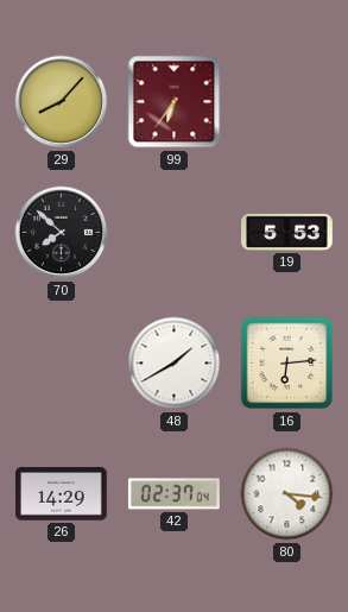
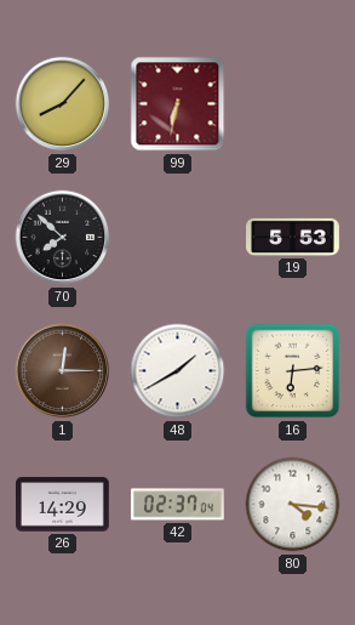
99: 6:36 -> 6:32
1: none -> 12:15
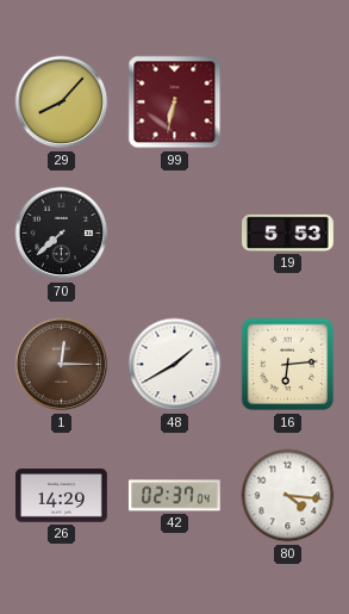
70: 7:52 -> 7:38
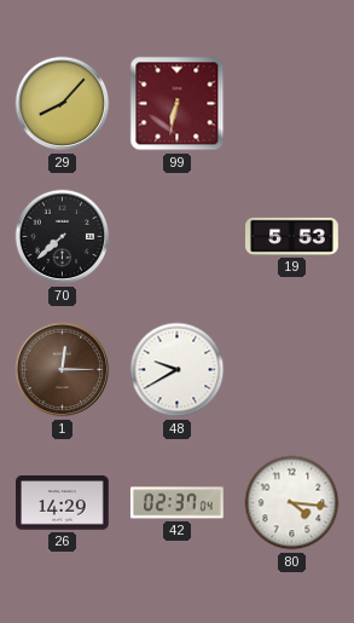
48: 1:40 -> 9:40
16: 6:14 -> none
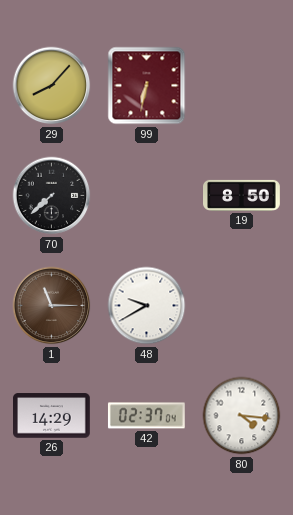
19: 5:53 -> 8:50
1: 12:15 -> 11:15
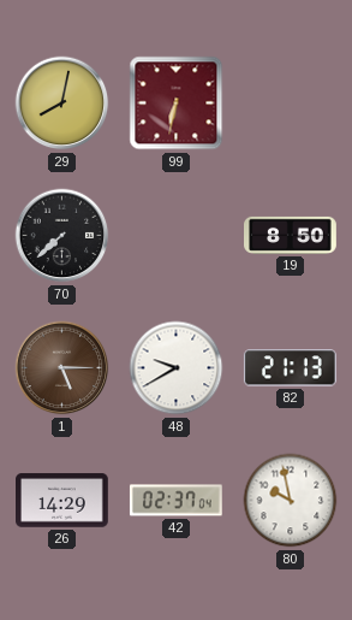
29: 8:07 -> 8:02
1: 11:15 -> 5:15
82: none -> 21:13
80: 4:16 -> 9:58
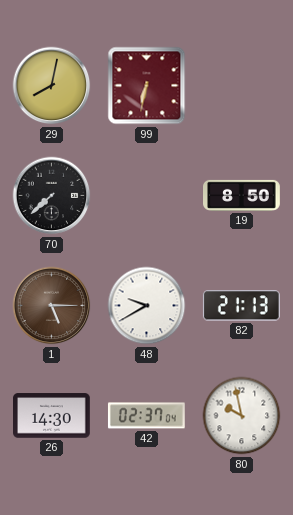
26: 14:29 -> 14:30
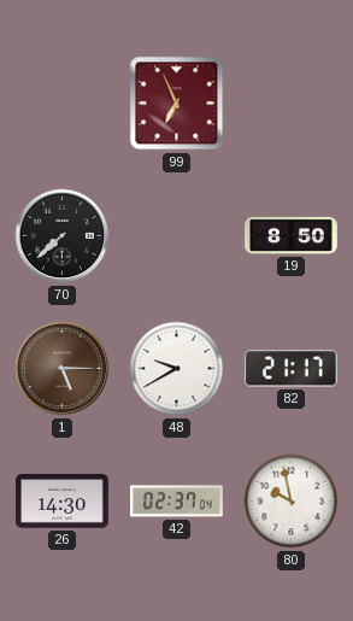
29: 8:02 -> none
99: 6:32 -> 6:56
82: 21:13 -> 21:17
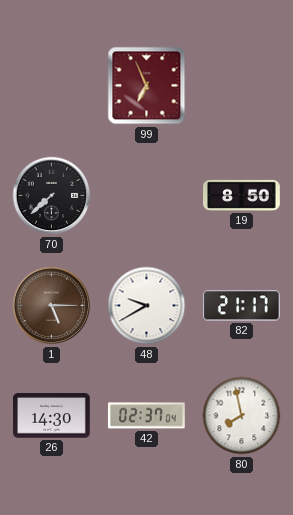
80: 9:58 -> 7:58
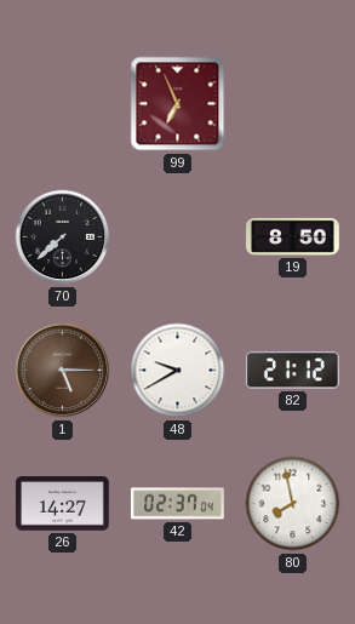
82: 21:17 -> 21:12
26: 14:30 -> 14:27
